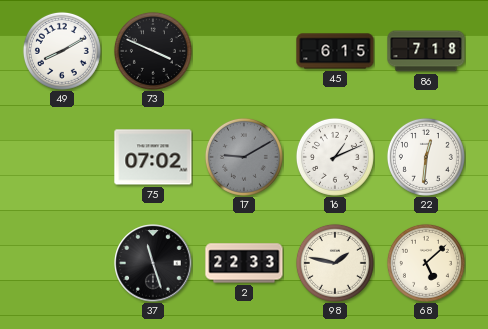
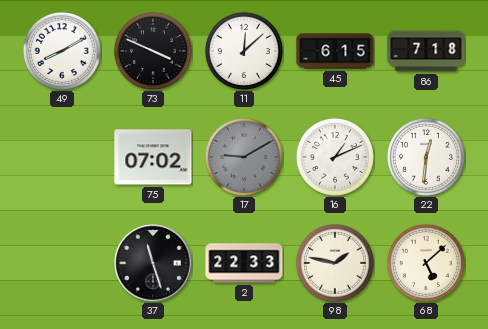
11: none -> 12:08
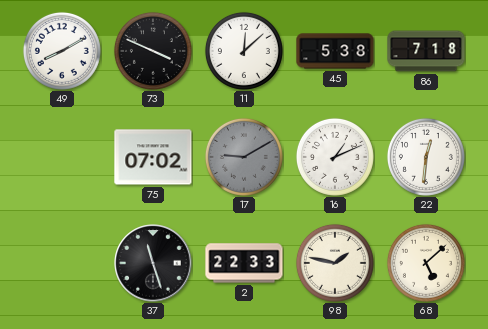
45: 6:15 -> 5:38
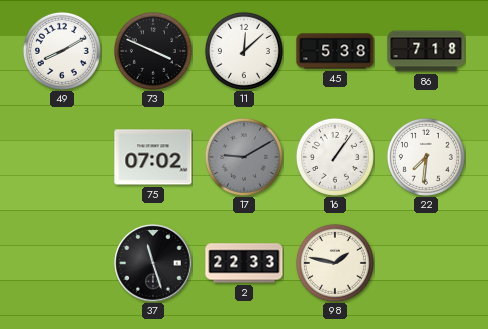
16: 1:11 -> 1:06
22: 12:31 -> 7:31
68: 5:08 -> none
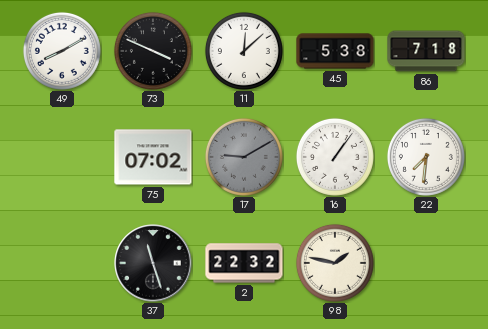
2: 22:33 -> 22:32
